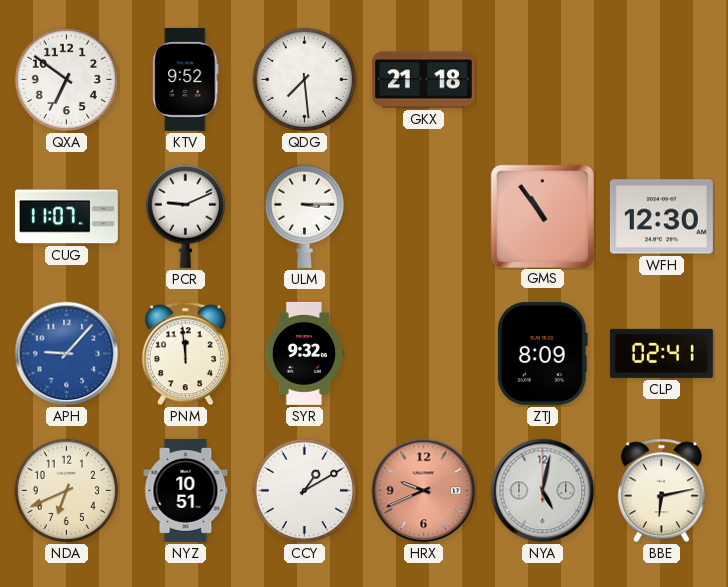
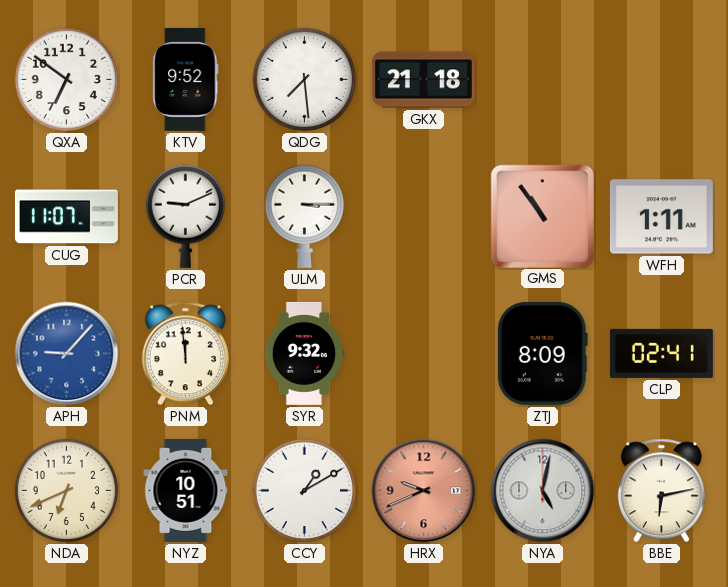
WFH: 12:30 -> 1:11
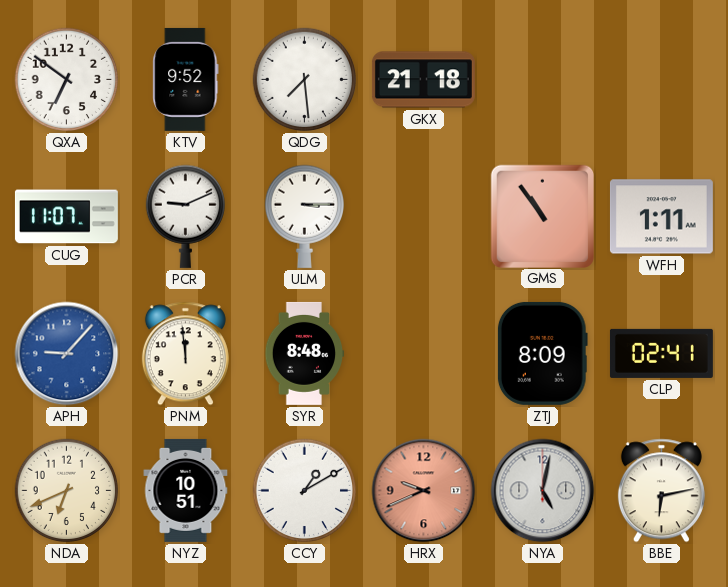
SYR: 9:32 -> 8:48
